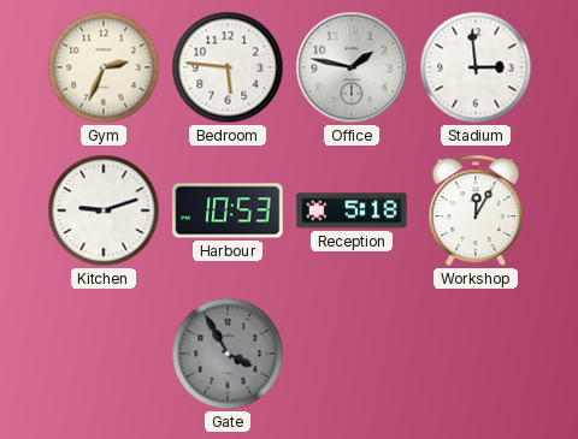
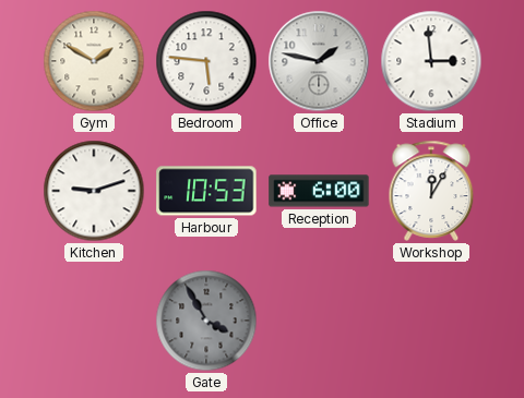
Gym: 2:34 -> 1:50
Reception: 5:18 -> 6:00
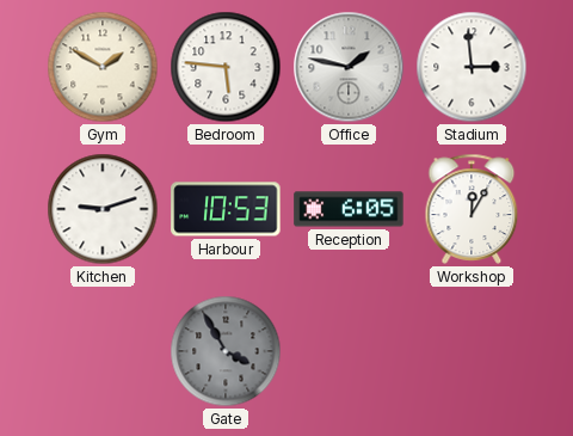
Reception: 6:00 -> 6:05
